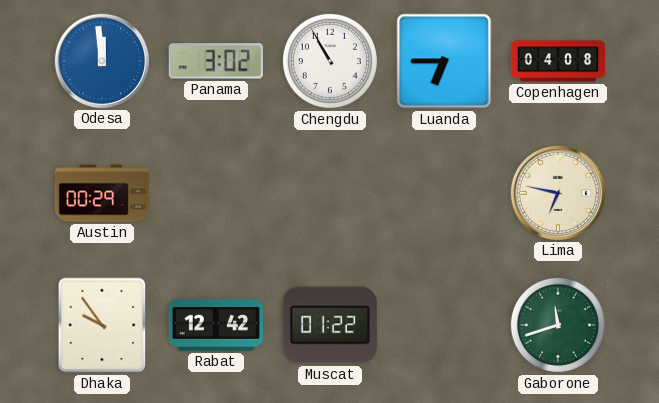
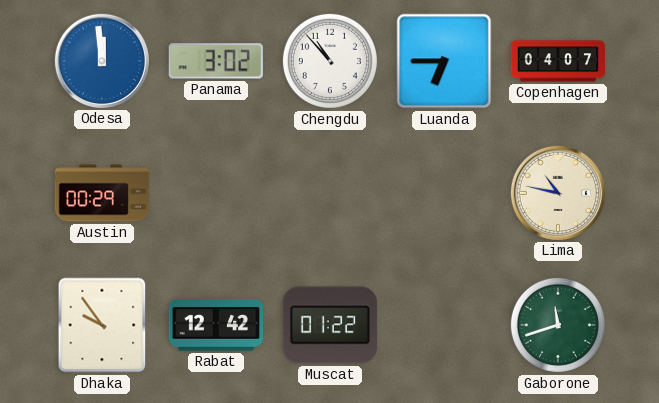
Chengdu: 10:55 -> 10:53
Copenhagen: 04:08 -> 04:07
Lima: 6:47 -> 10:47
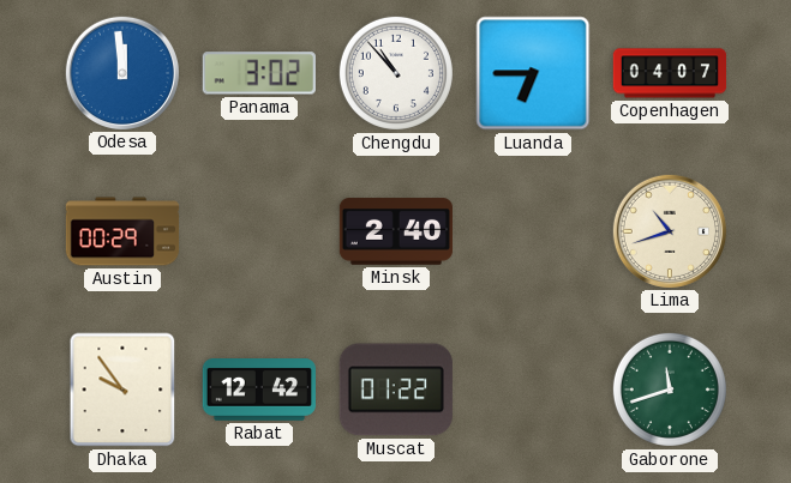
Minsk: none -> 2:40
Lima: 10:47 -> 10:42
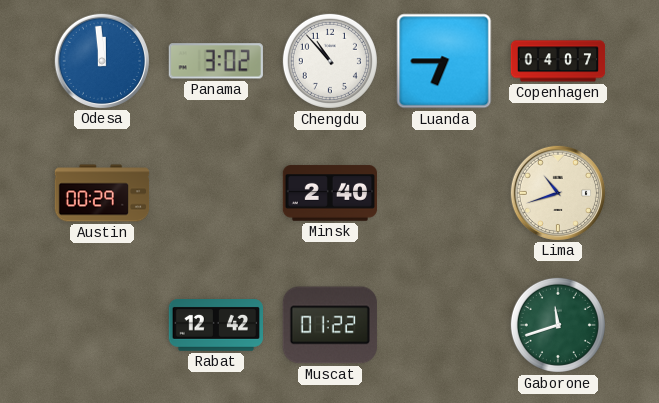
Dhaka: 9:54 -> none
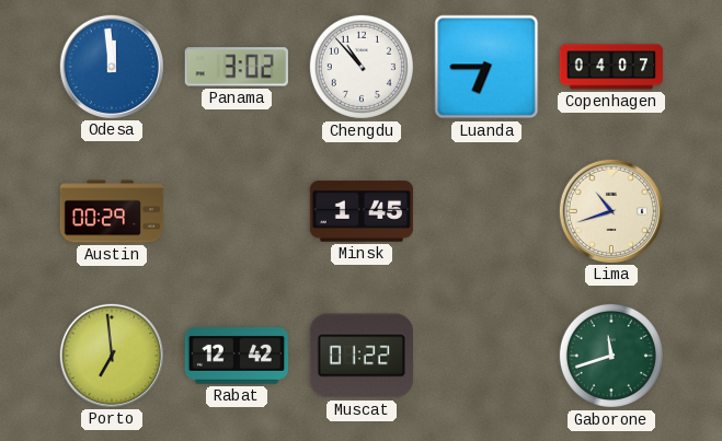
Minsk: 2:40 -> 1:45
Porto: none -> 6:59
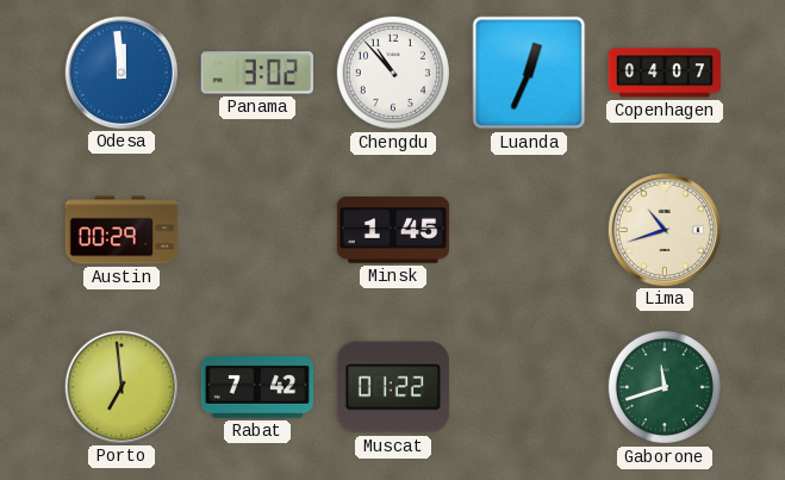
Luanda: 6:45 -> 12:34
Rabat: 12:42 -> 7:42
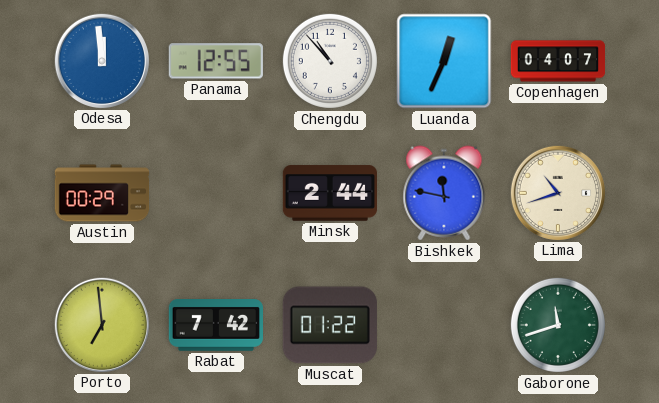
Panama: 3:02 -> 12:55
Minsk: 1:45 -> 2:44
Bishkek: none -> 11:47
